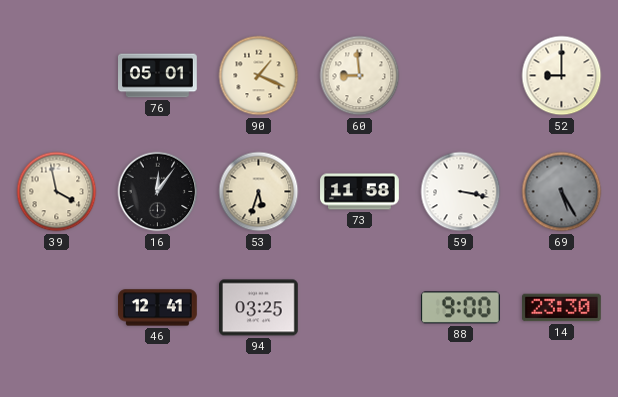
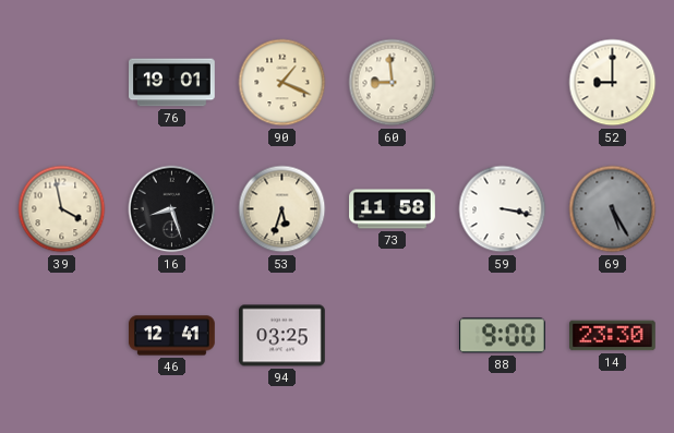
76: 05:01 -> 19:01
16: 12:06 -> 8:27
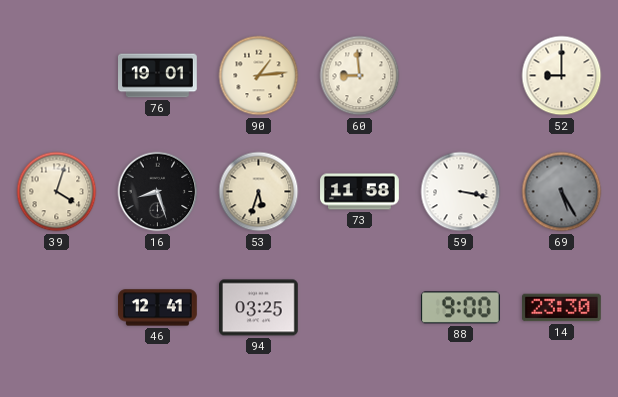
90: 1:19 -> 1:14
39: 3:58 -> 4:03
